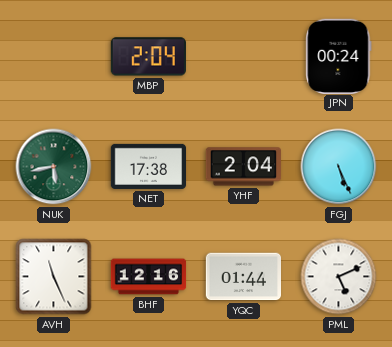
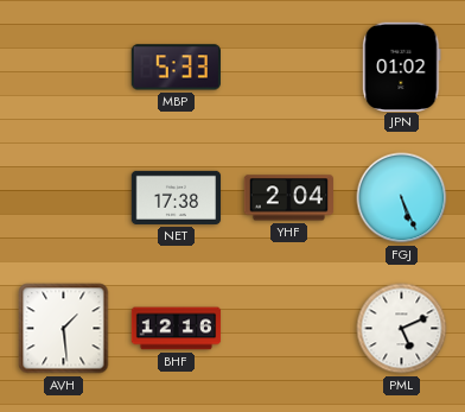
MBP: 2:04 -> 5:33
JPN: 00:24 -> 01:02
NUK: 5:43 -> none
AVH: 11:26 -> 1:29
YQC: 01:44 -> none
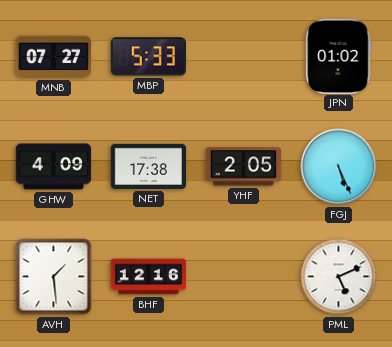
MNB: none -> 07:27
GHW: none -> 4:09
YHF: 2:04 -> 2:05
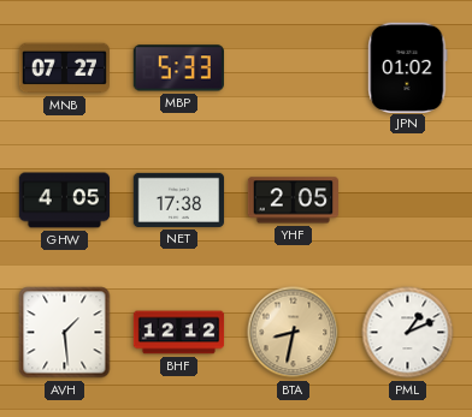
GHW: 4:09 -> 4:05
FGJ: 5:26 -> none
BHF: 12:16 -> 12:12
BTA: none -> 8:32
PML: 5:11 -> 1:11
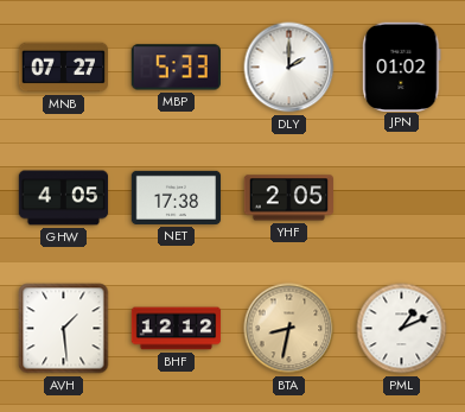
DLY: none -> 2:00
